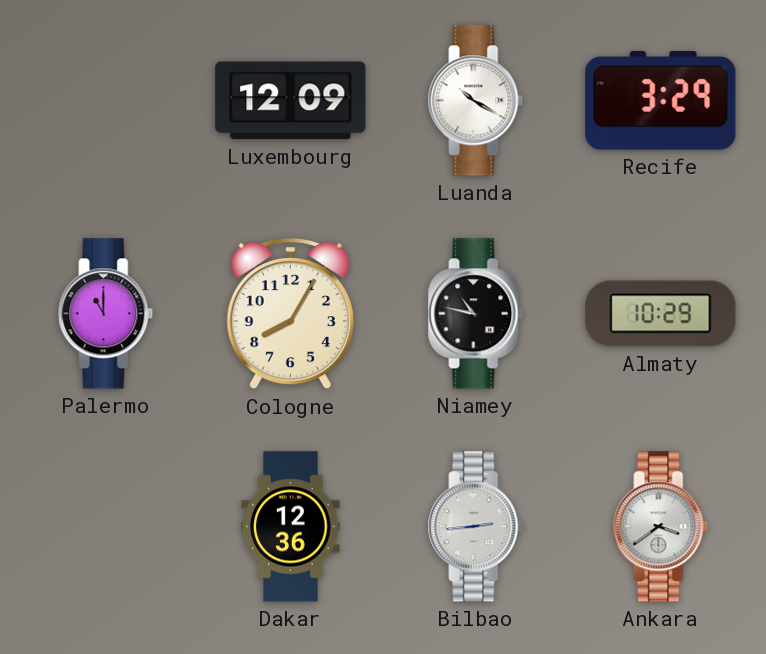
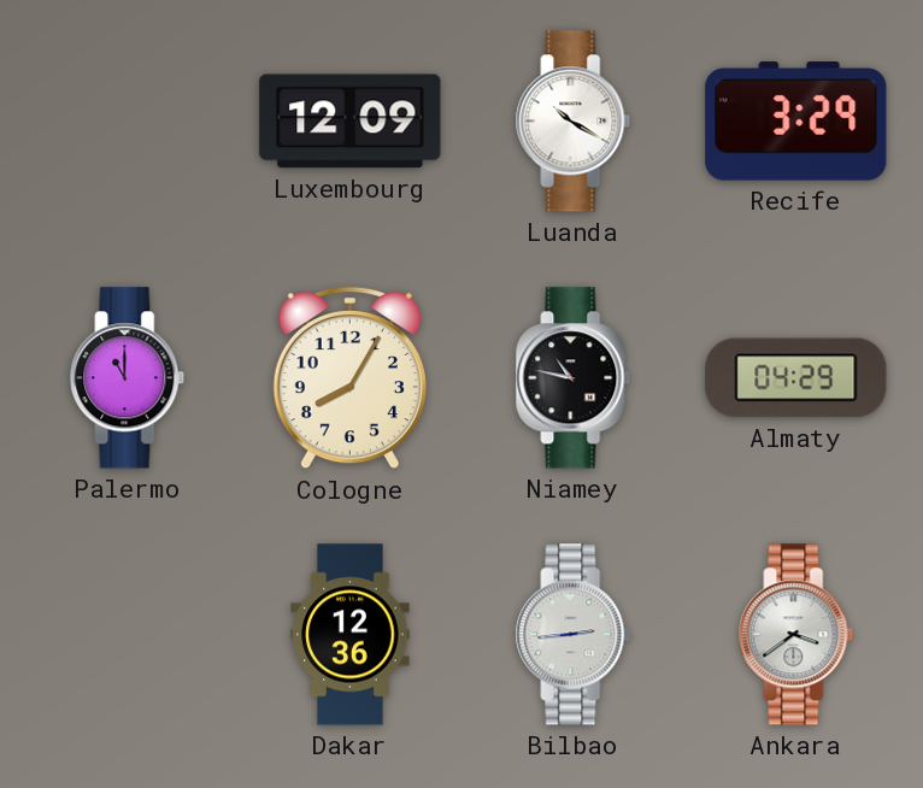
Almaty: 10:29 -> 04:29
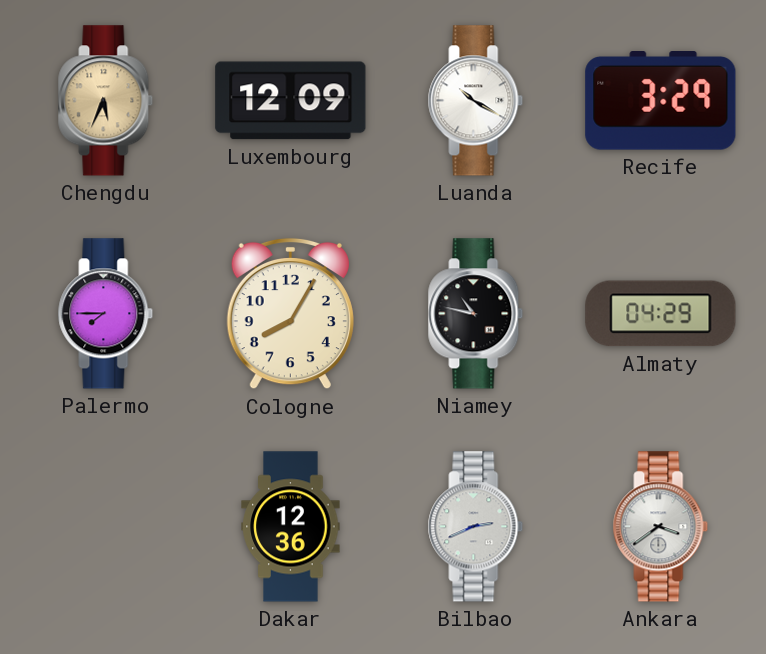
Chengdu: none -> 5:34
Palermo: 11:00 -> 7:45
Bilbao: 2:44 -> 2:41
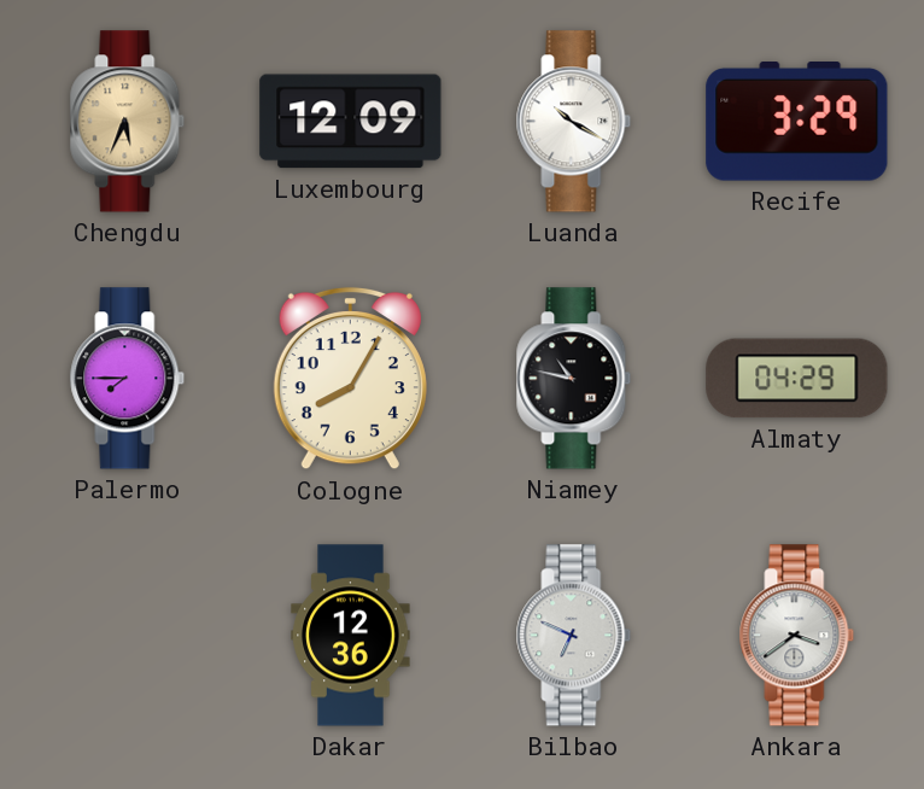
Bilbao: 2:41 -> 6:49
